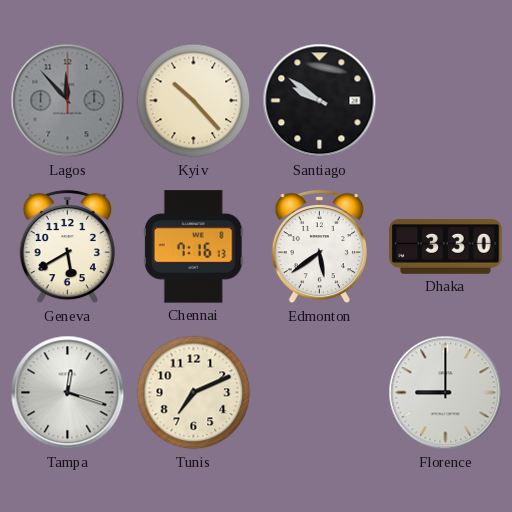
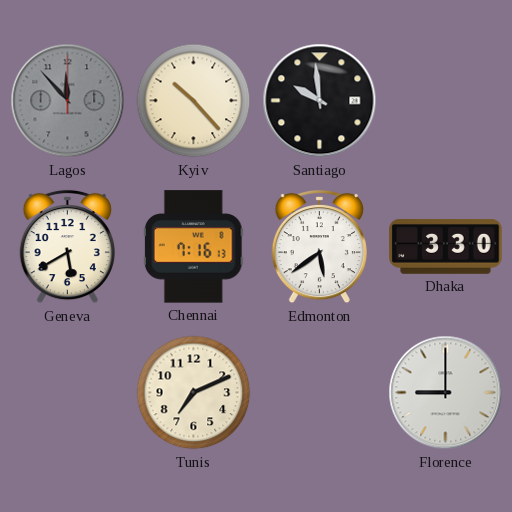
Santiago: 9:51 -> 9:59
Tampa: 12:18 -> none
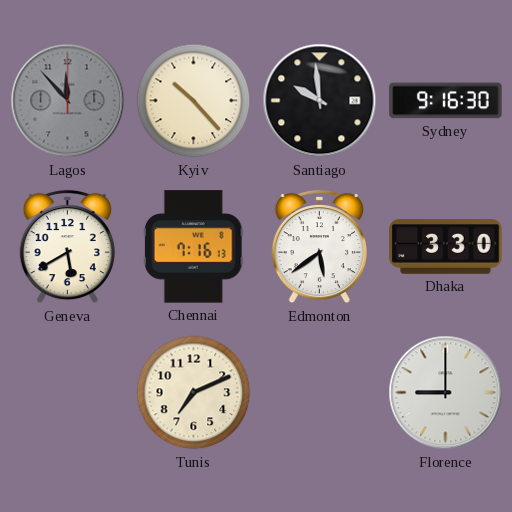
Sydney: none -> 9:16
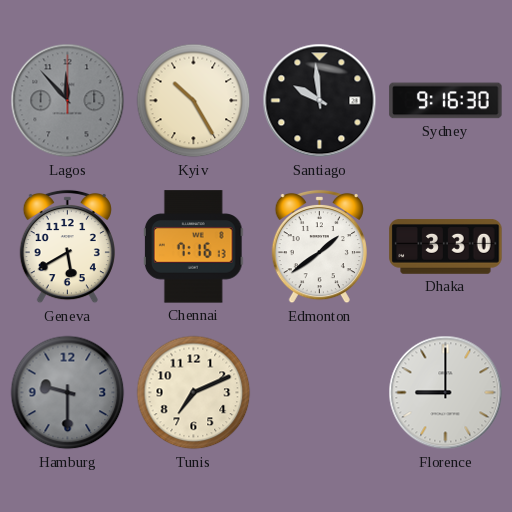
Kyiv: 10:23 -> 10:25
Edmonton: 5:39 -> 1:39
Hamburg: none -> 9:30
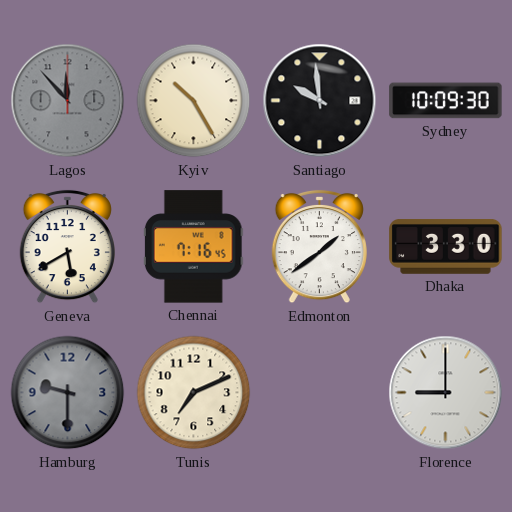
Sydney: 9:16 -> 10:09
Chennai: 7:16:13 -> 7:16:45
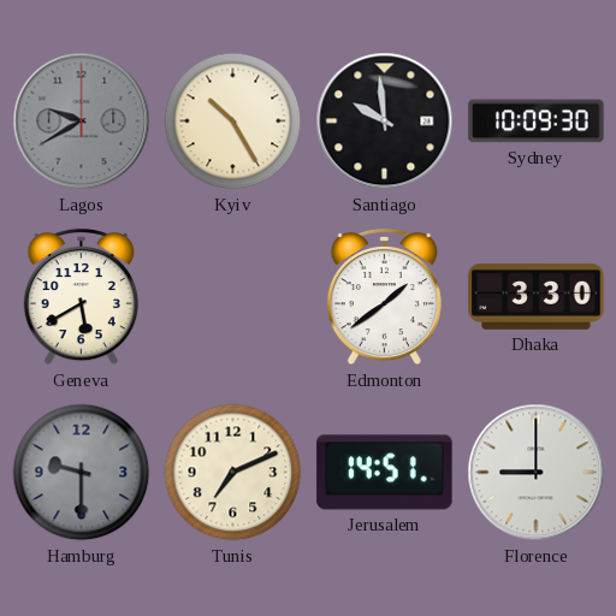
Lagos: 11:53 -> 9:40
Chennai: 7:16 -> none
Jerusalem: none -> 14:51
